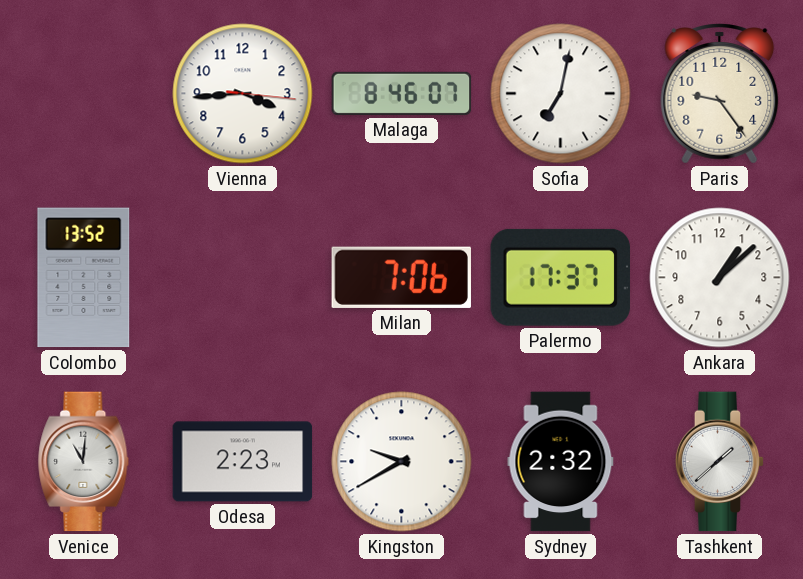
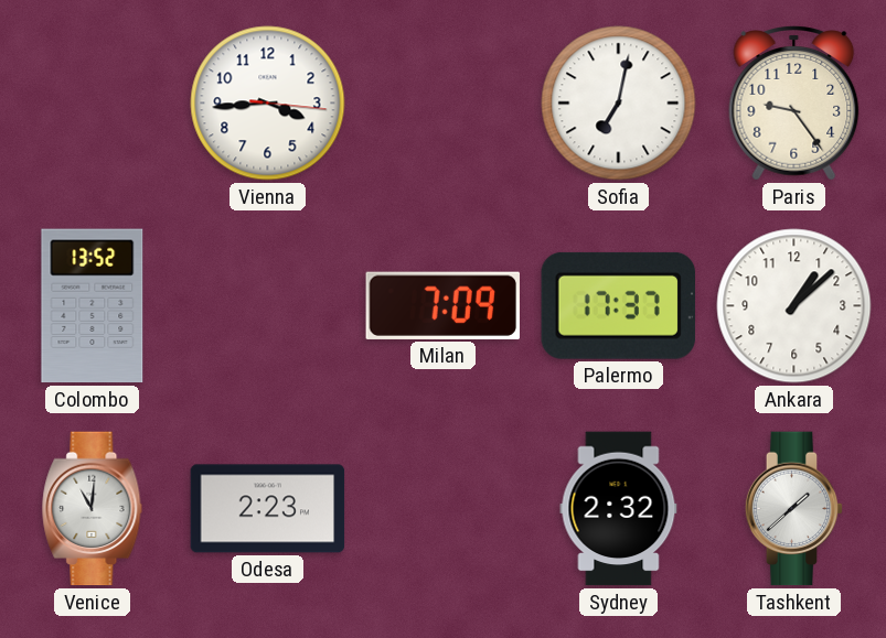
Malaga: 8:46 -> none
Milan: 7:06 -> 7:09
Kingston: 9:40 -> none
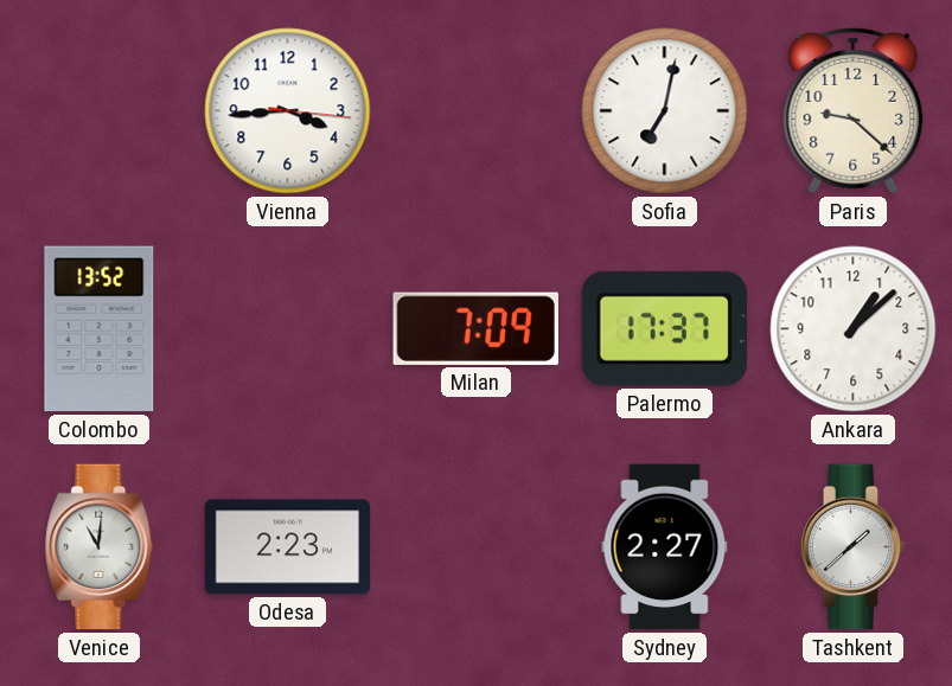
Paris: 9:24 -> 9:22
Sydney: 2:32 -> 2:27
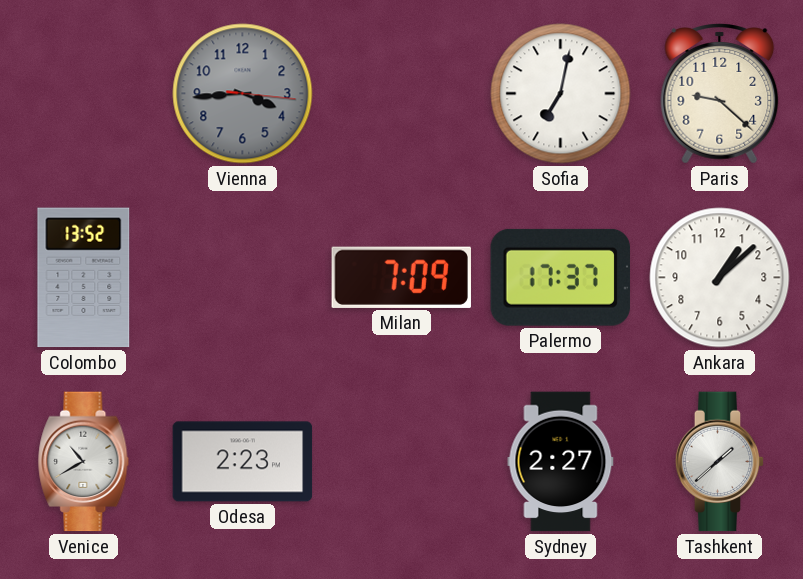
Vienna dial: white -> grey
Venice: 11:01 -> 10:40
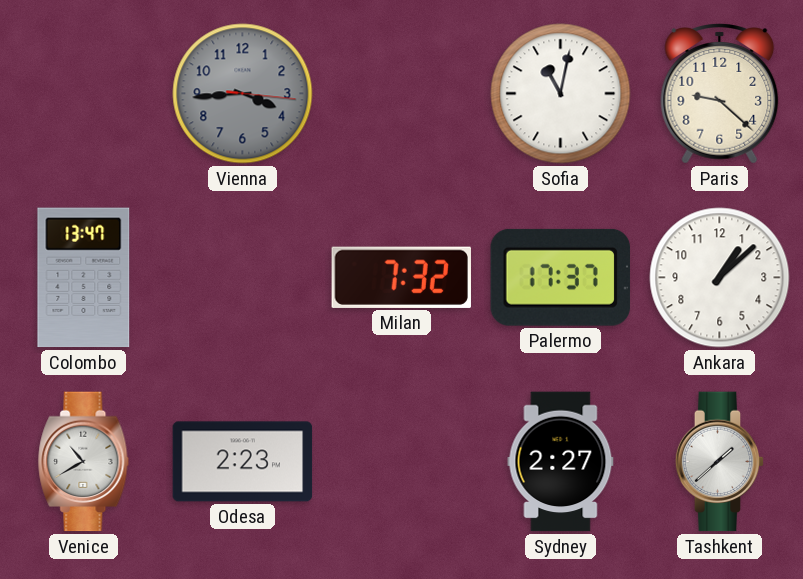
Sofia: 7:02 -> 11:02
Colombo: 13:52 -> 13:47
Milan: 7:09 -> 7:32
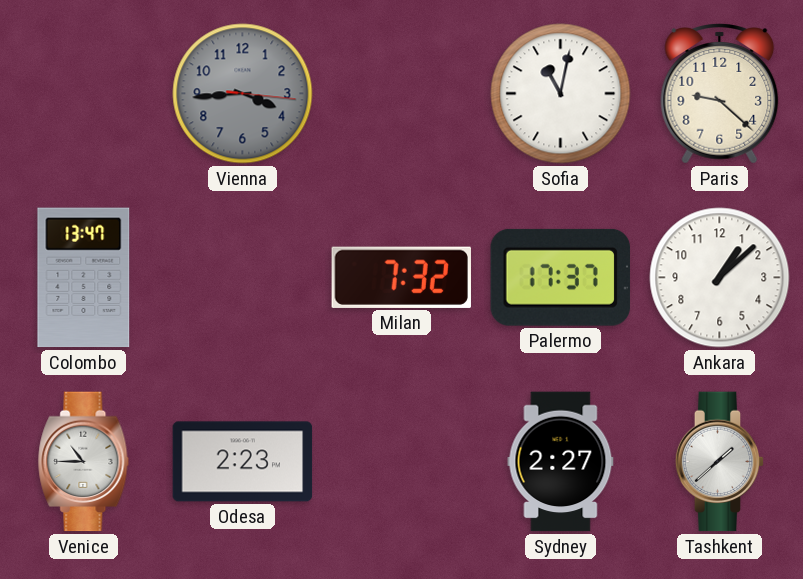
Venice: 10:40 -> 10:45
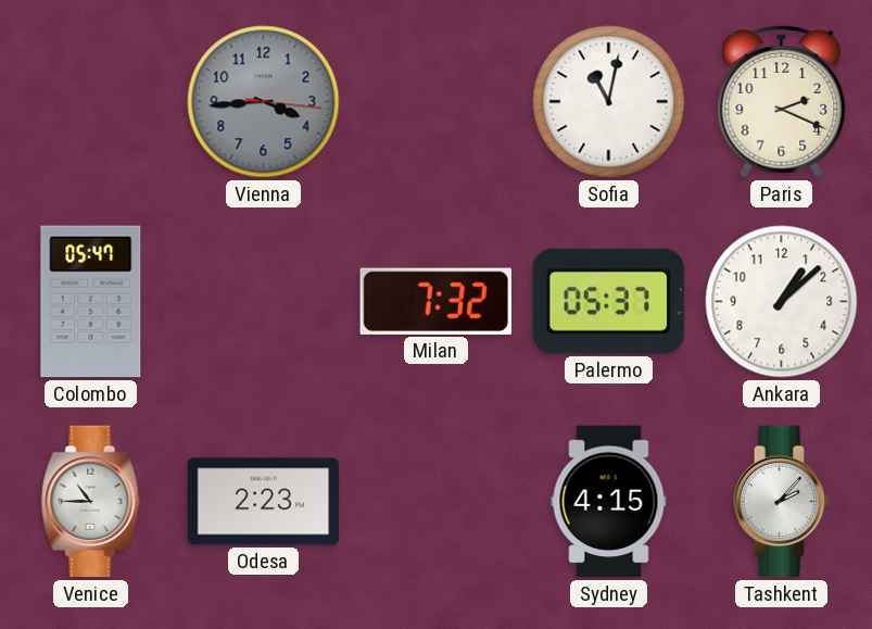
Paris: 9:22 -> 2:19
Colombo: 13:47 -> 05:47
Palermo: 17:37 -> 05:37
Sydney: 2:27 -> 4:15
Tashkent: 1:38 -> 2:07
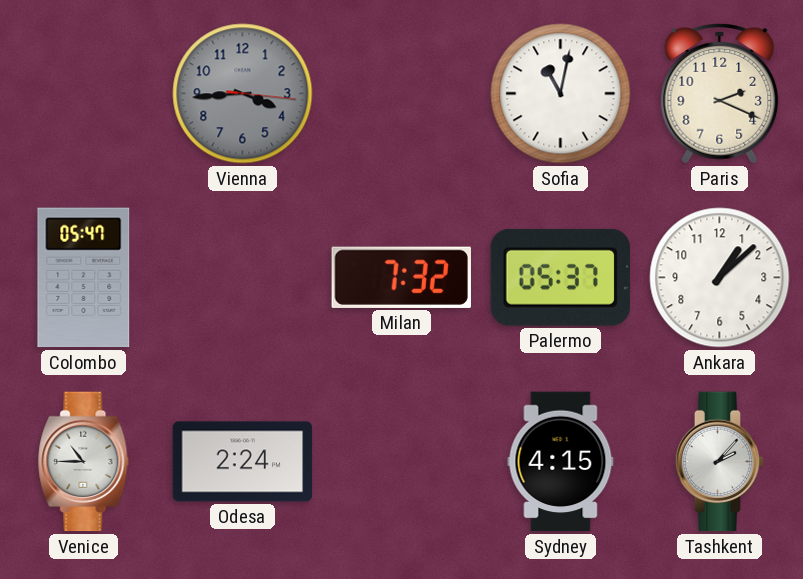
Odesa: 2:23 -> 2:24
